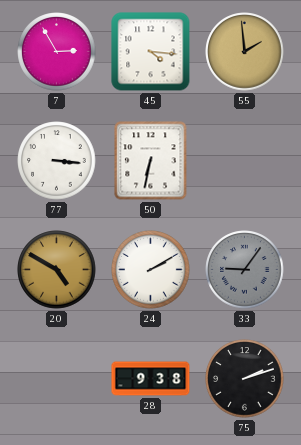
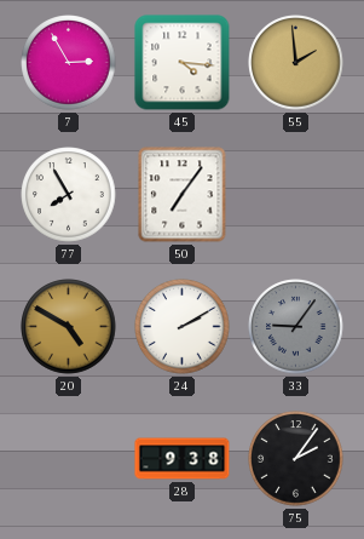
77: 3:16 -> 7:55
50: 6:32 -> 7:06
75: 2:12 -> 2:06
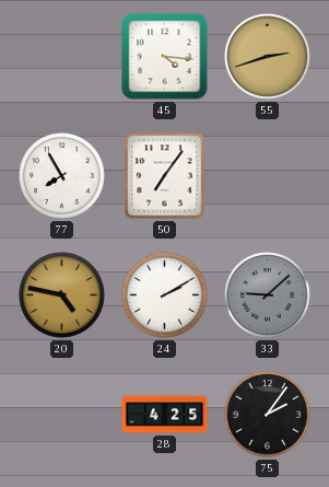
7: 2:55 -> none
55: 1:59 -> 2:42
20: 4:50 -> 4:47
33: 9:06 -> 9:08
28: 9:38 -> 4:25
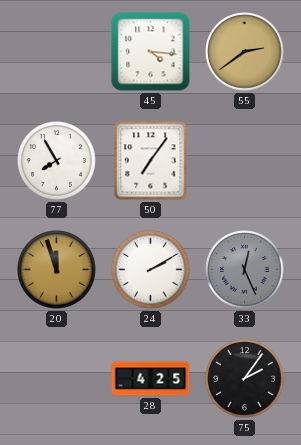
55: 2:42 -> 2:39
20: 4:47 -> 11:57
33: 9:08 -> 12:26
